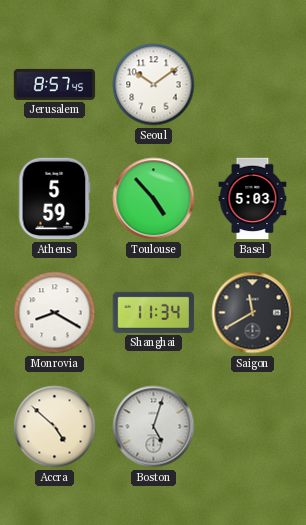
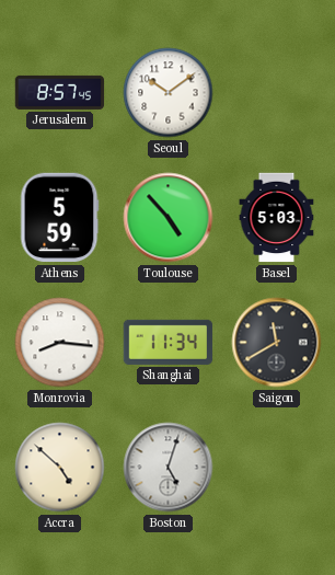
Monrovia: 8:20 -> 8:16
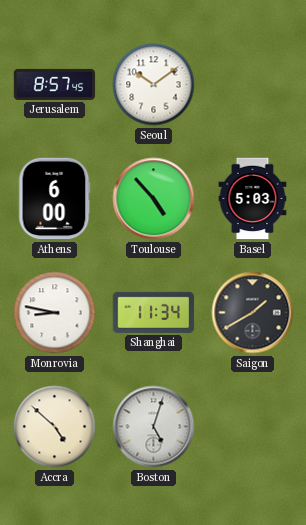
Athens: 5:59 -> 6:00
Monrovia: 8:16 -> 8:47
Saigon: 11:40 -> 1:40
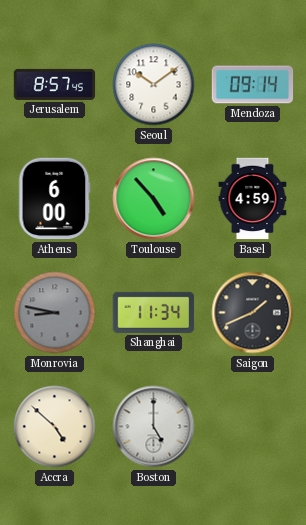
Mendoza: none -> 09:14
Basel: 5:03 -> 4:59
Monrovia dial: white -> grey
Saigon: 1:40 -> 1:41
Boston: 5:03 -> 5:00
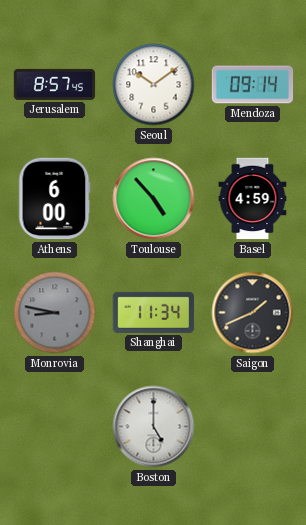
Accra: 4:52 -> none
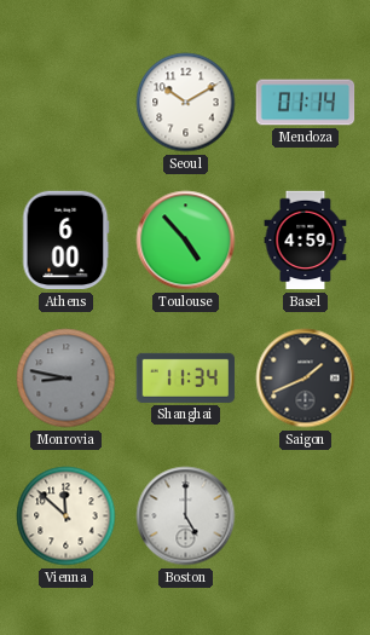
Jerusalem: 8:57 -> none
Seoul: 10:09 -> 10:10
Mendoza: 09:14 -> 01:14
Vienna: none -> 11:52
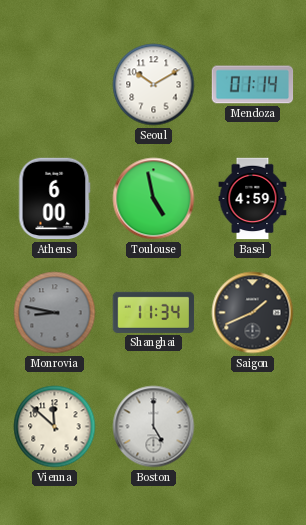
Toulouse: 4:53 -> 4:58
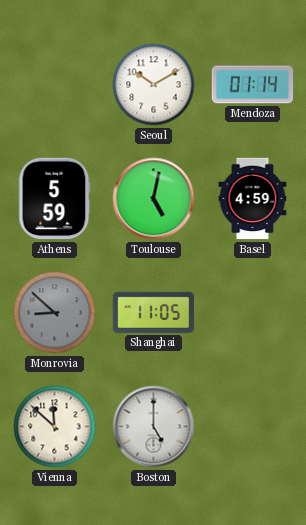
Athens: 6:00 -> 5:59
Toulouse: 4:58 -> 5:02
Monrovia: 8:47 -> 8:52
Shanghai: 11:34 -> 11:05
Saigon: 1:41 -> none
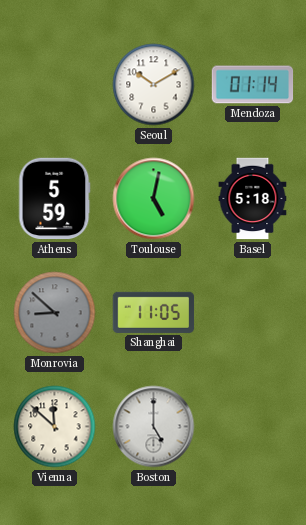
Basel: 4:59 -> 5:18
